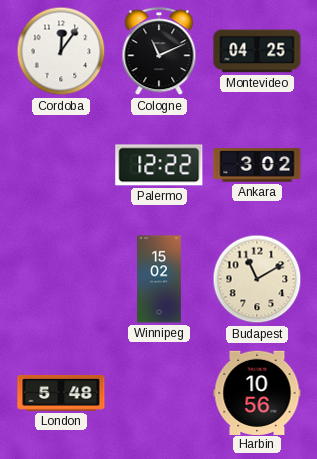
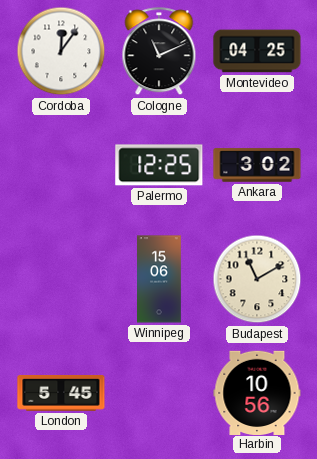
Palermo: 12:22 -> 12:25
Winnipeg: 15:02 -> 15:06
London: 5:48 -> 5:45
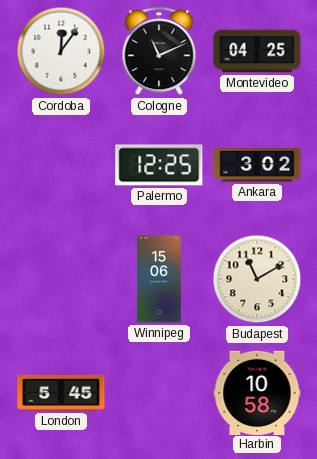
Harbin: 10:56 -> 10:58
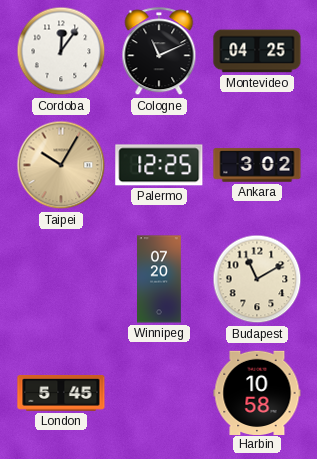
Taipei: none -> 10:05
Winnipeg: 15:06 -> 07:20
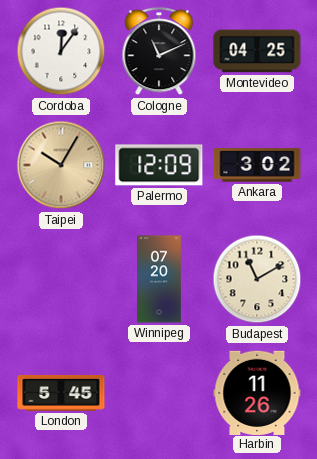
Palermo: 12:25 -> 12:09
Harbin: 10:58 -> 11:26
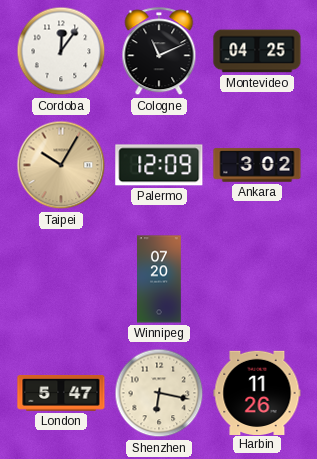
Budapest: 11:10 -> none
London: 5:45 -> 5:47
Shenzhen: none -> 6:17
